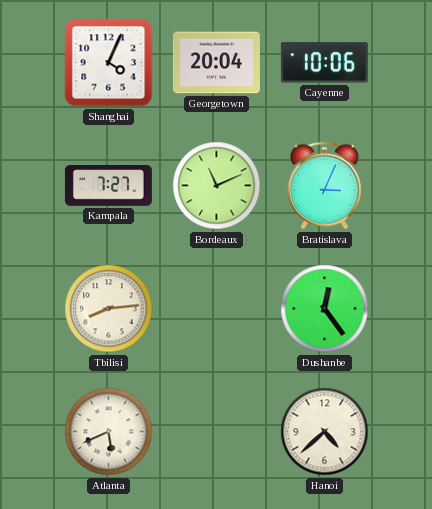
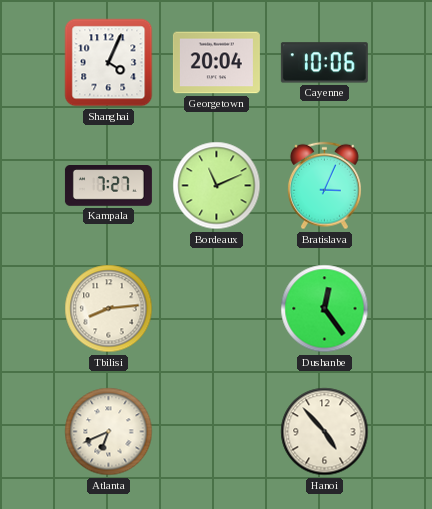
Atlanta: 5:41 -> 6:41
Hanoi: 4:38 -> 4:53
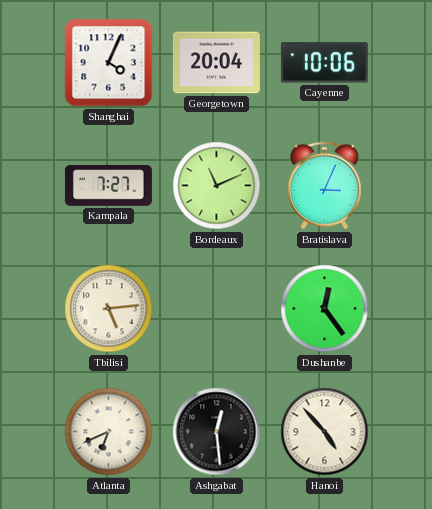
Tbilisi: 8:14 -> 5:14
Ashgabat: none -> 12:29
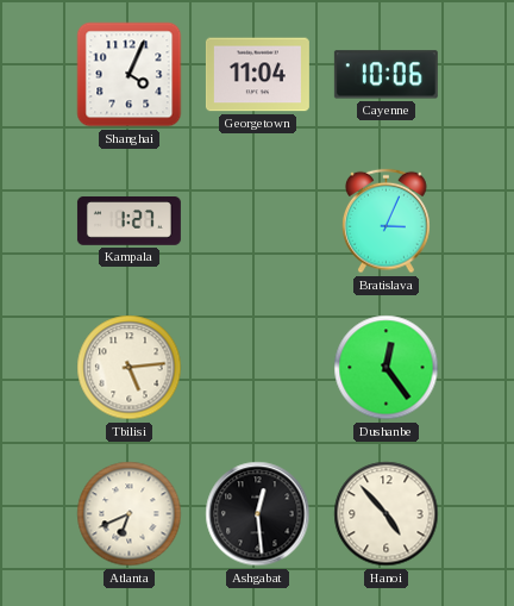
Georgetown: 20:04 -> 11:04
Kampala: 7:27 -> 1:27
Bordeaux: 11:11 -> none
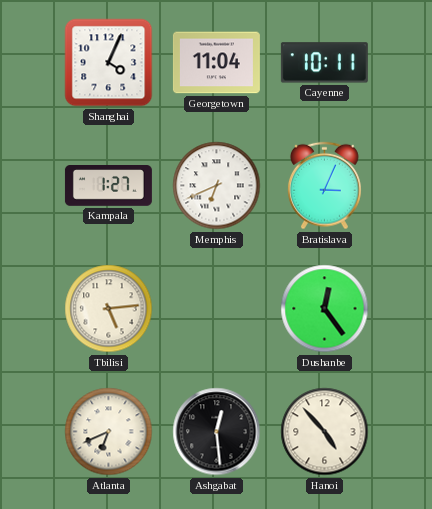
Cayenne: 10:06 -> 10:11
Memphis: none -> 6:41
